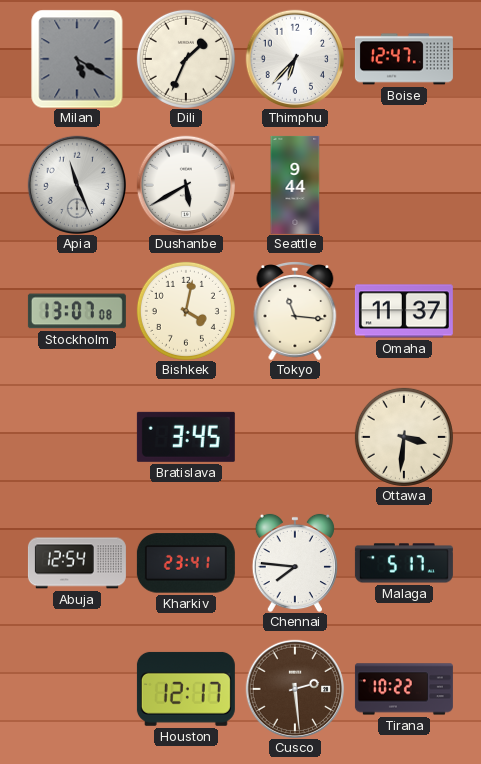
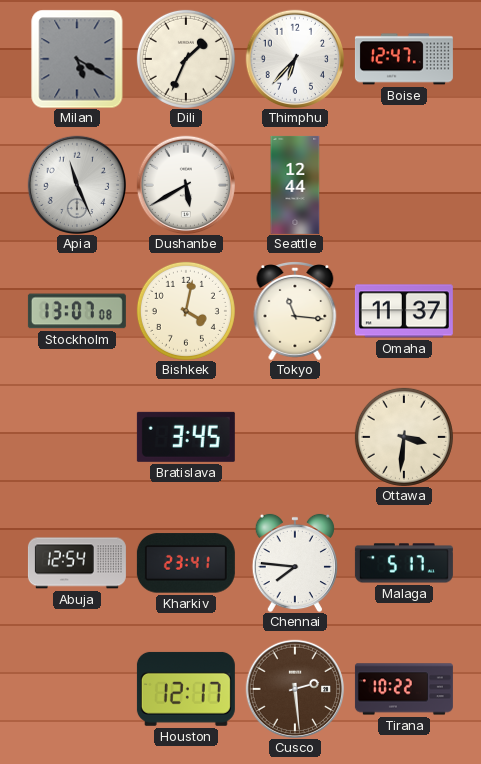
Seattle: 9:44 -> 12:44
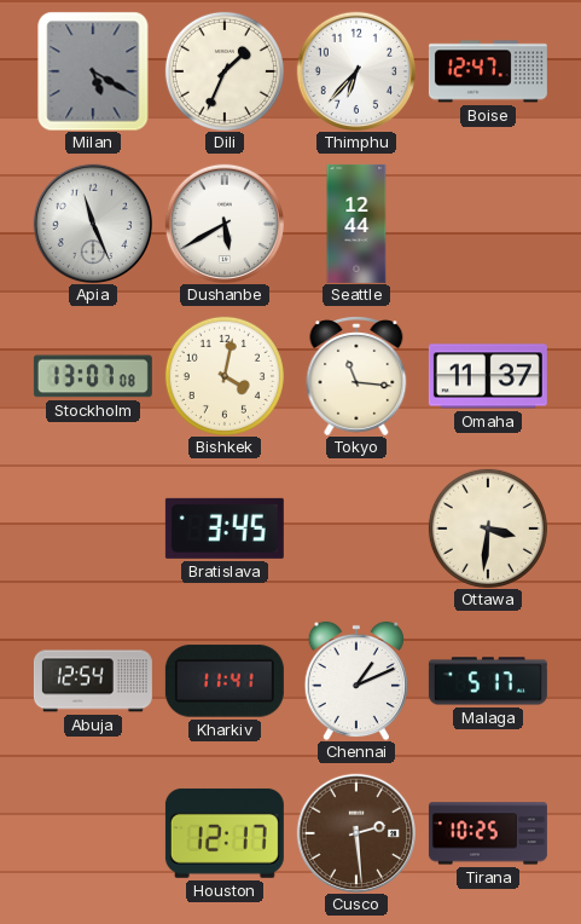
Kharkiv: 23:41 -> 11:41
Chennai: 7:46 -> 1:11
Tirana: 10:22 -> 10:25
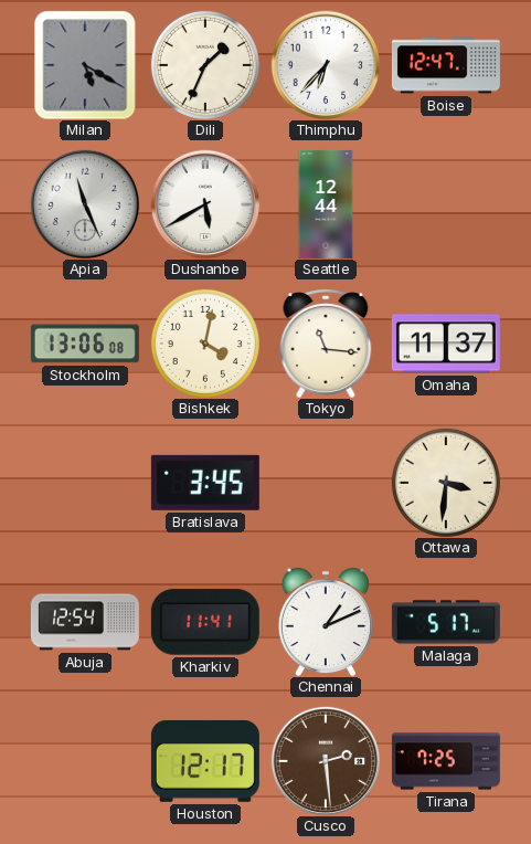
Stockholm: 13:07 -> 13:06
Tirana: 10:25 -> 7:25
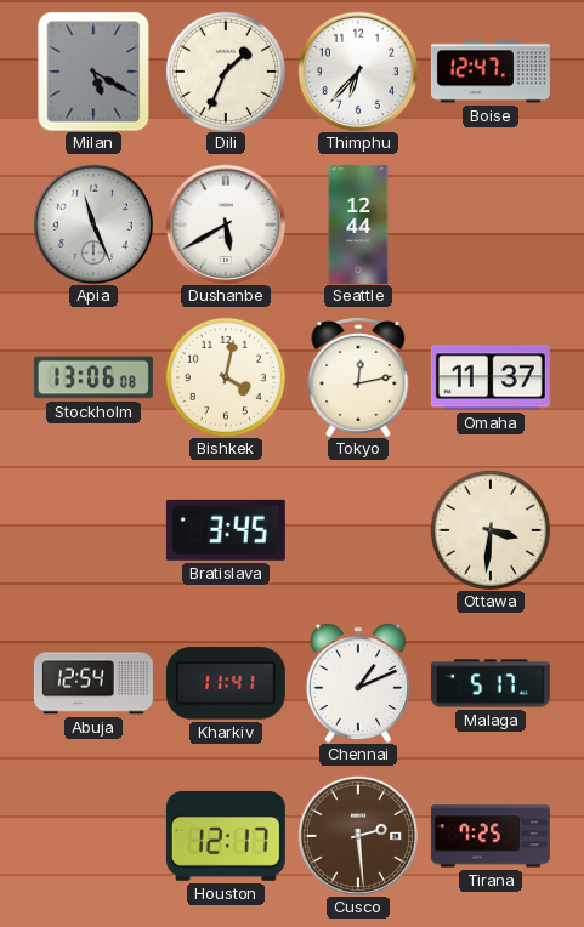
Tokyo: 11:16 -> 12:13
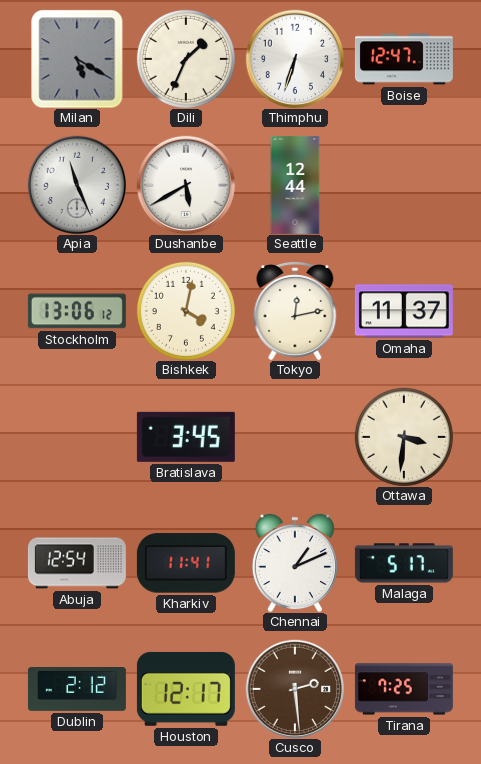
Thimphu: 6:37 -> 6:33
Stockholm: 13:06:08 -> 13:06:12
Dublin: none -> 2:12
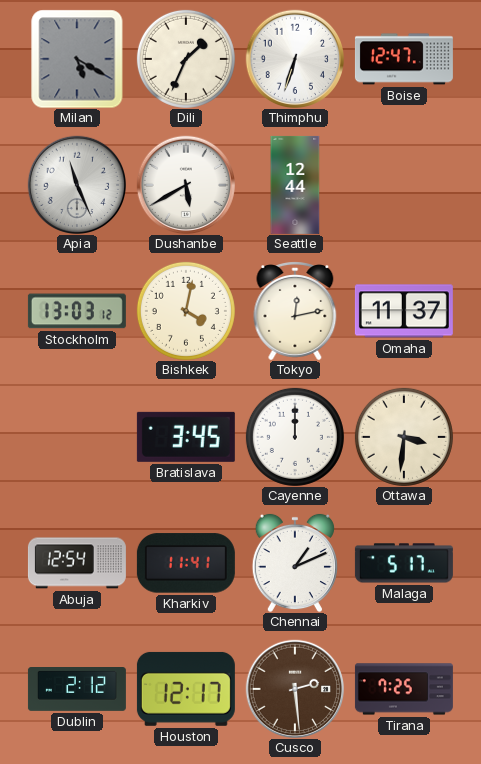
Stockholm: 13:06 -> 13:03
Cayenne: none -> 12:00
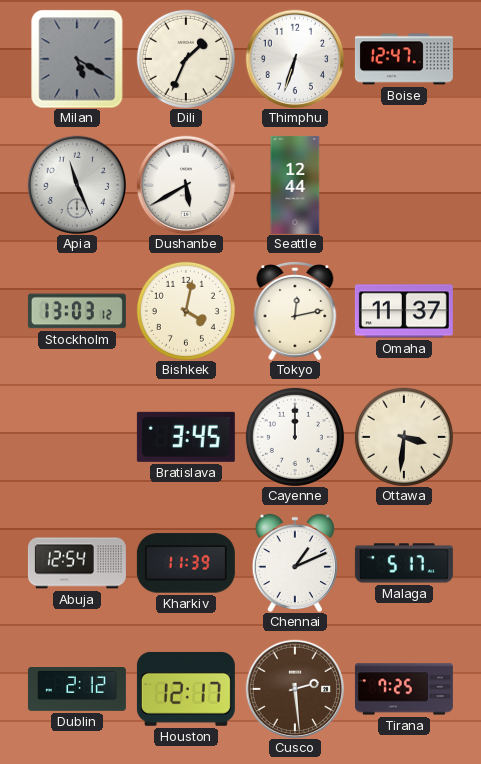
Kharkiv: 11:41 -> 11:39
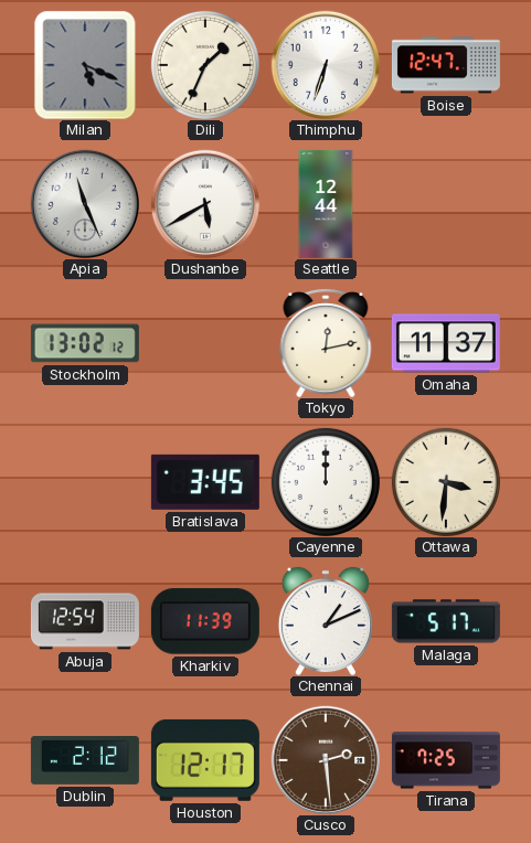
Milan: 5:20 -> 5:19
Stockholm: 13:03 -> 13:02
Bishkek: 4:02 -> none
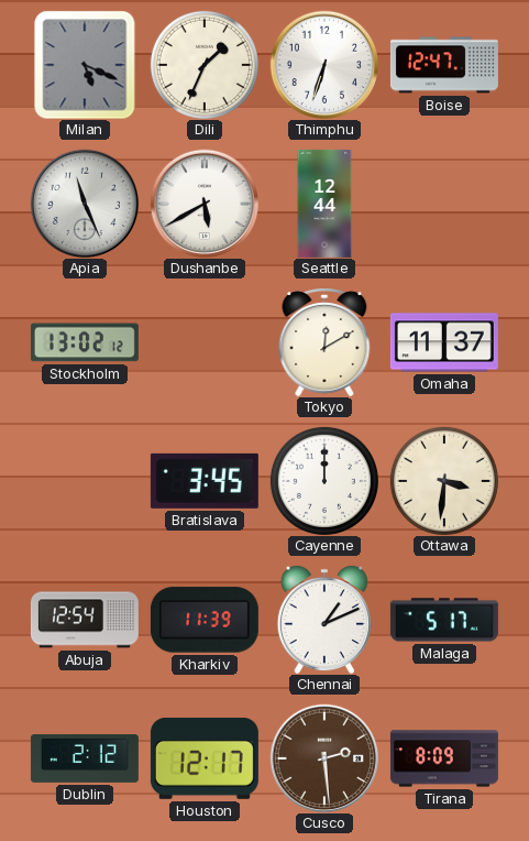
Tokyo: 12:13 -> 12:10
Tirana: 7:25 -> 8:09
